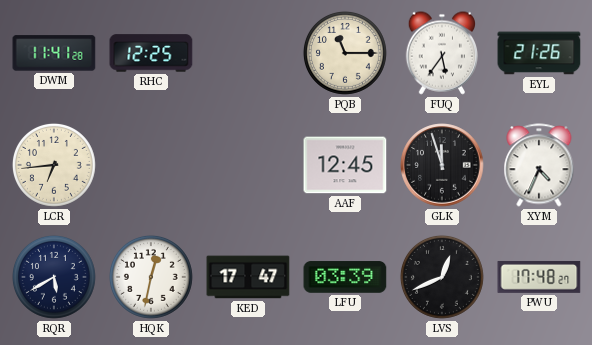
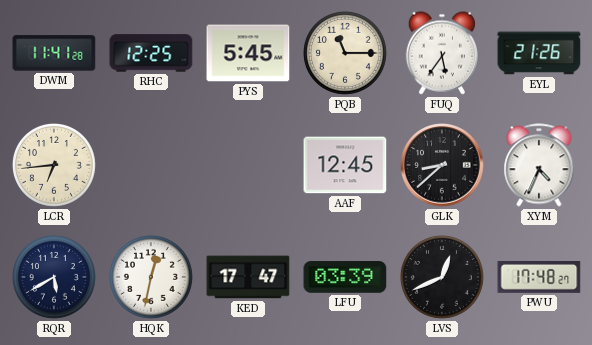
PYS: none -> 5:45
GLK: 11:57 -> 8:38
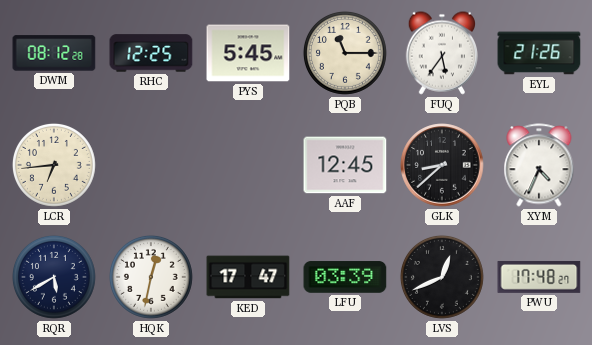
DWM: 11:41 -> 08:12
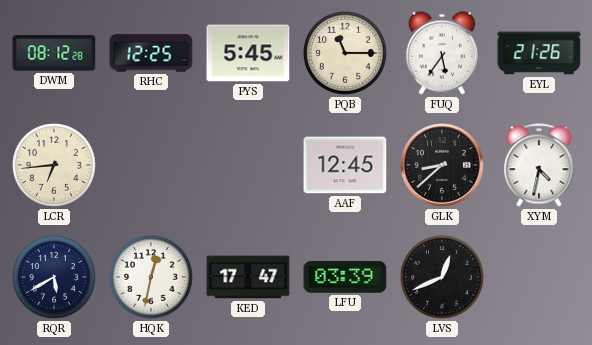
XYM: 4:34 -> 4:32
PWU: 17:48 -> none
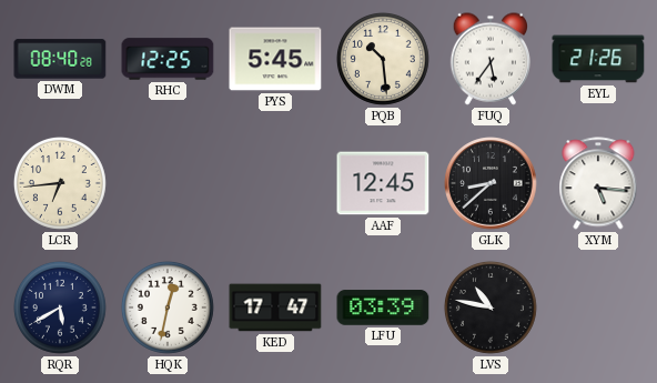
DWM: 08:12 -> 08:40
PQB: 11:15 -> 10:29
XYM: 4:32 -> 5:16
LVS: 12:41 -> 10:47
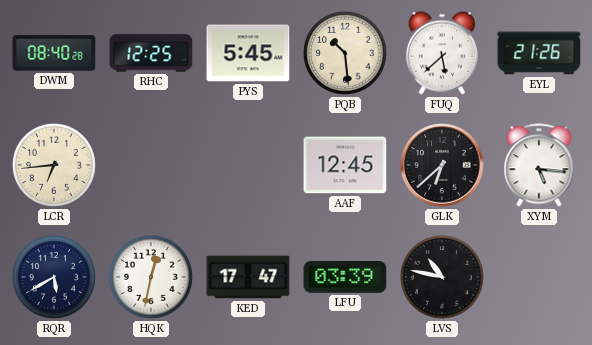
FUQ: 5:36 -> 5:38
GLK: 8:38 -> 6:38
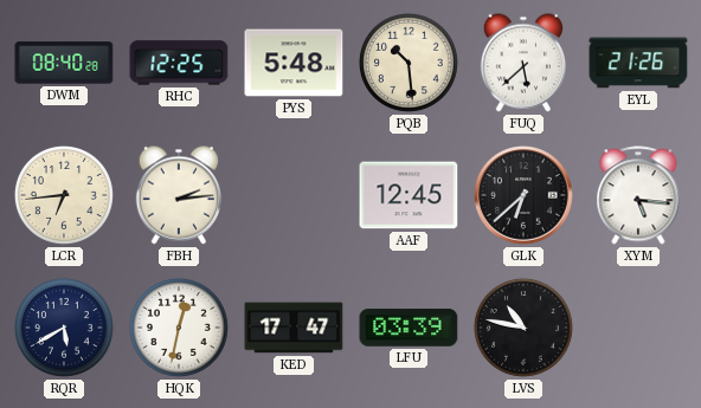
PYS: 5:45 -> 5:48
FBH: none -> 2:14
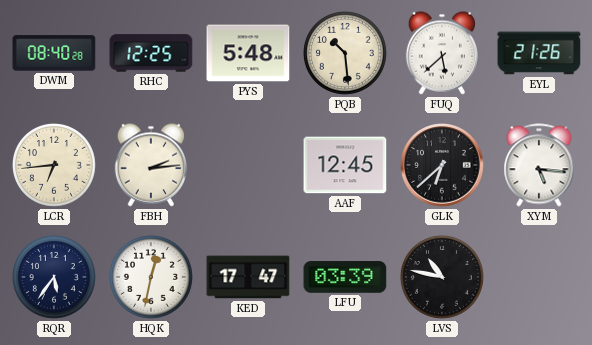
RQR: 5:40 -> 5:36
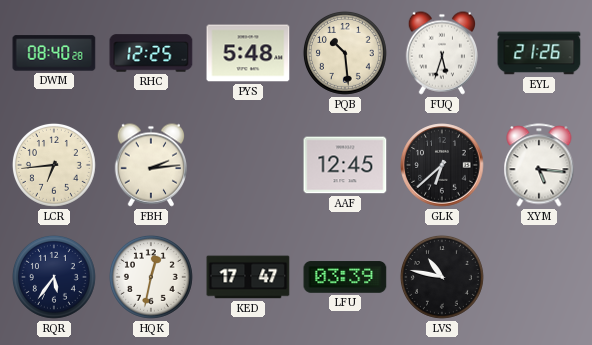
FUQ: 5:38 -> 5:33
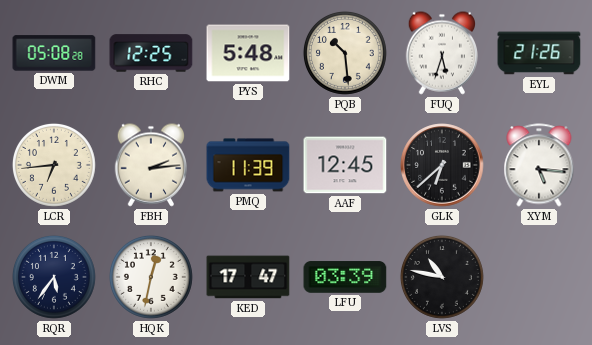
DWM: 08:40 -> 05:08
PMQ: none -> 11:39
